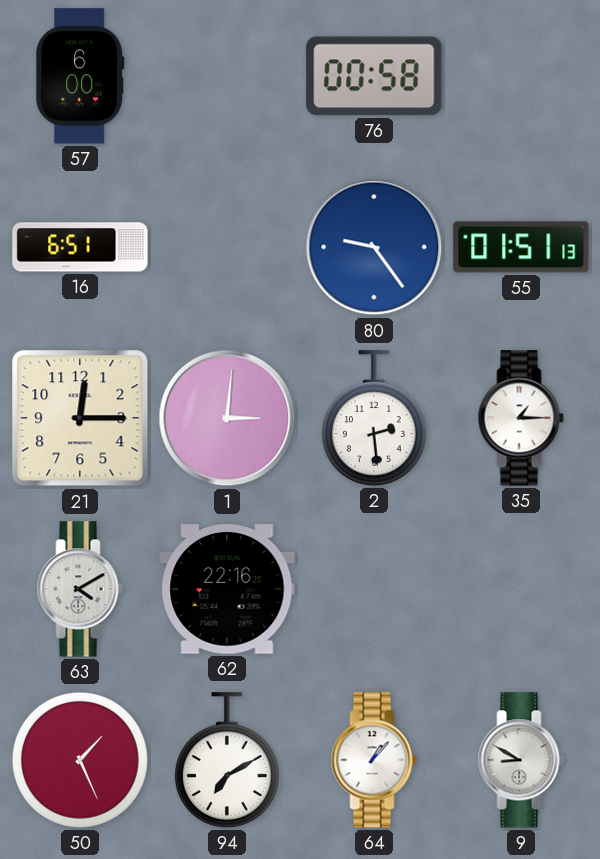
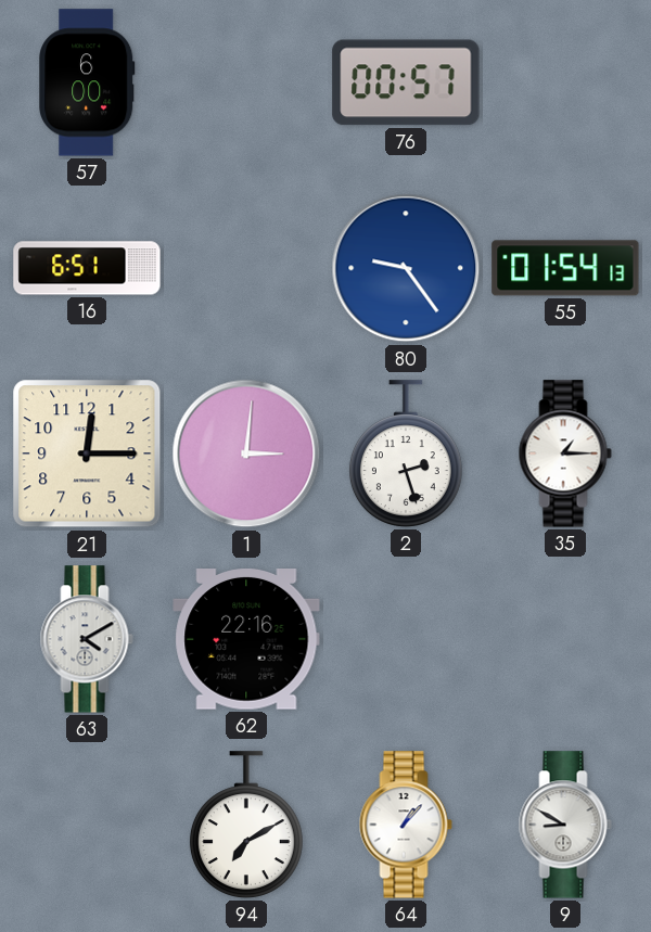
76: 00:58 -> 00:57
55: 01:51 -> 01:54
2: 2:29 -> 2:27
50: 1:26 -> none
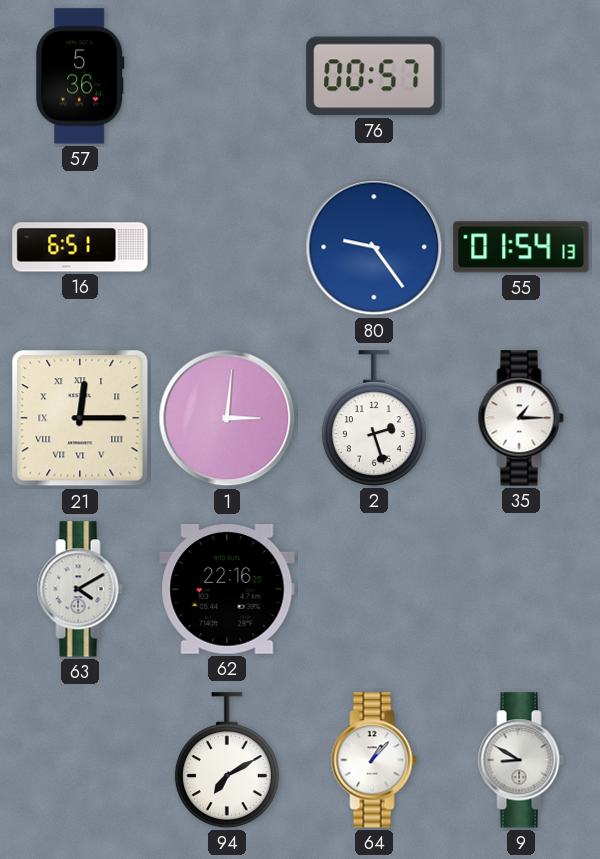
57: 6:00 -> 5:36
21 numerals: Arabic -> Roman
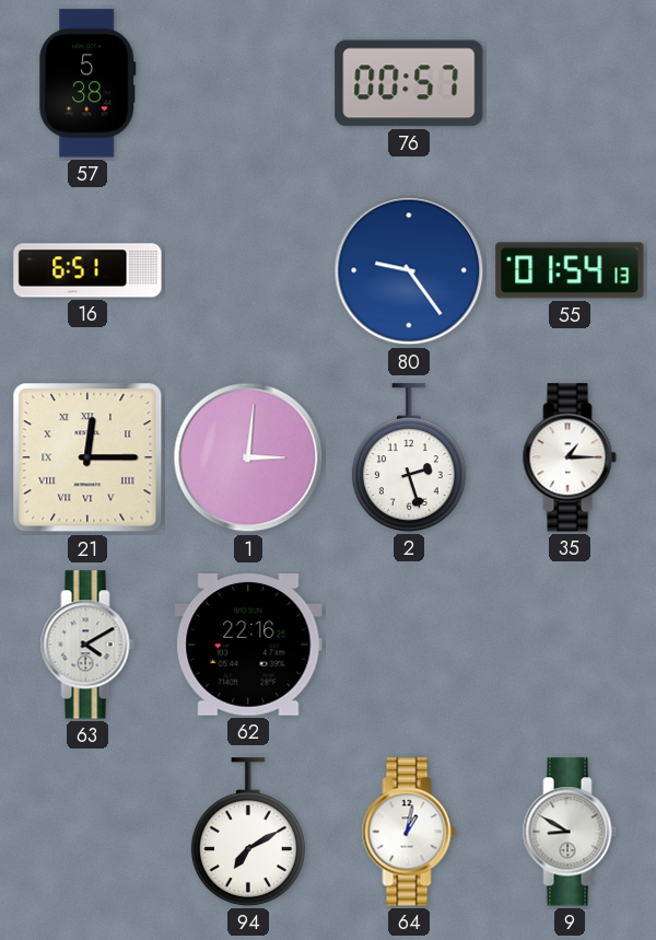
57: 5:36 -> 5:38
64: 1:07 -> 1:02
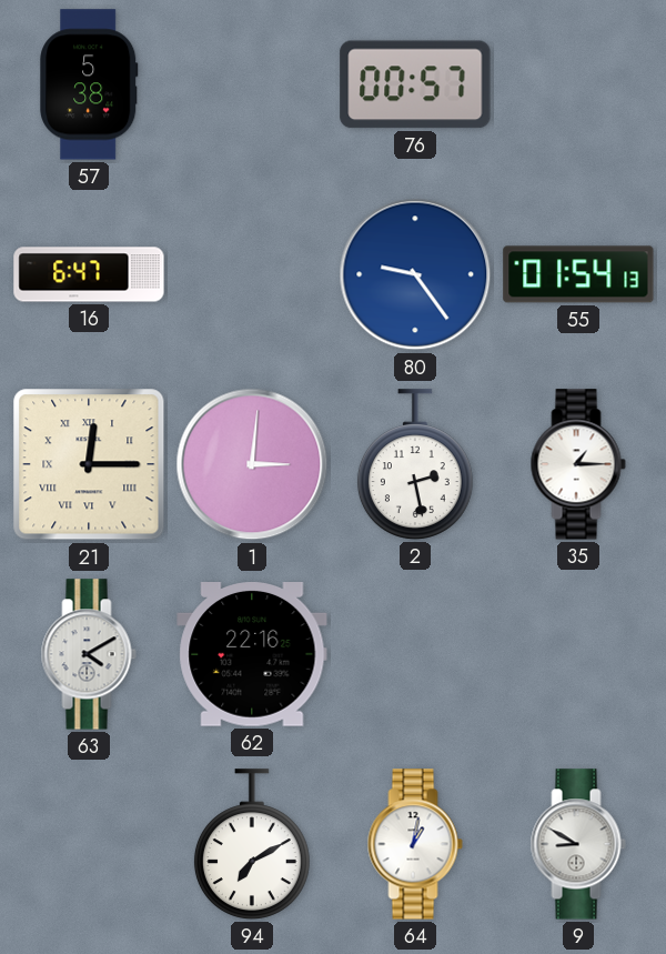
16: 6:51 -> 6:47
2: 2:27 -> 2:28
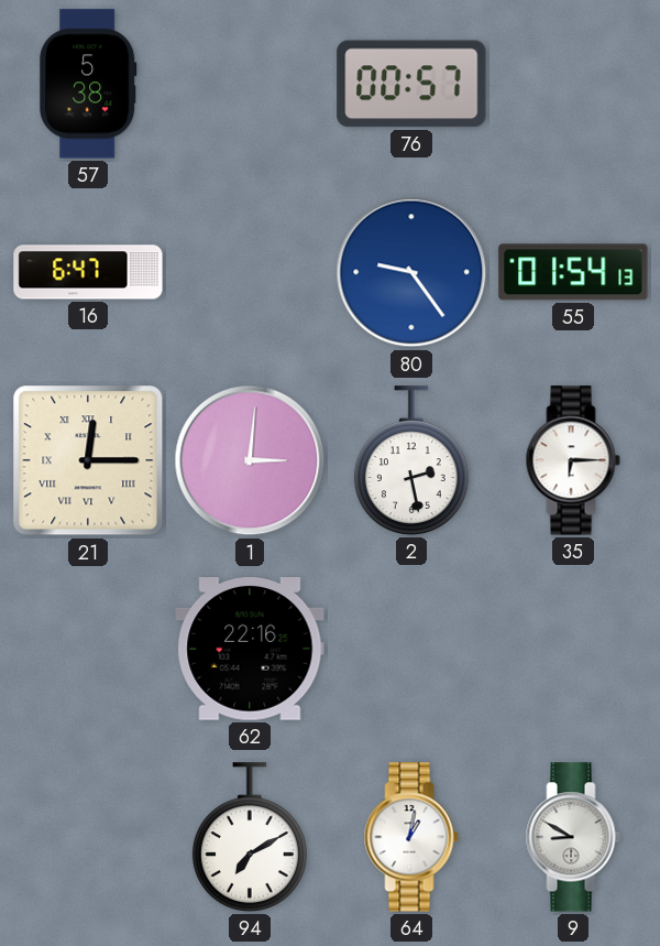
35: 1:15 -> 6:15
63: 4:10 -> none
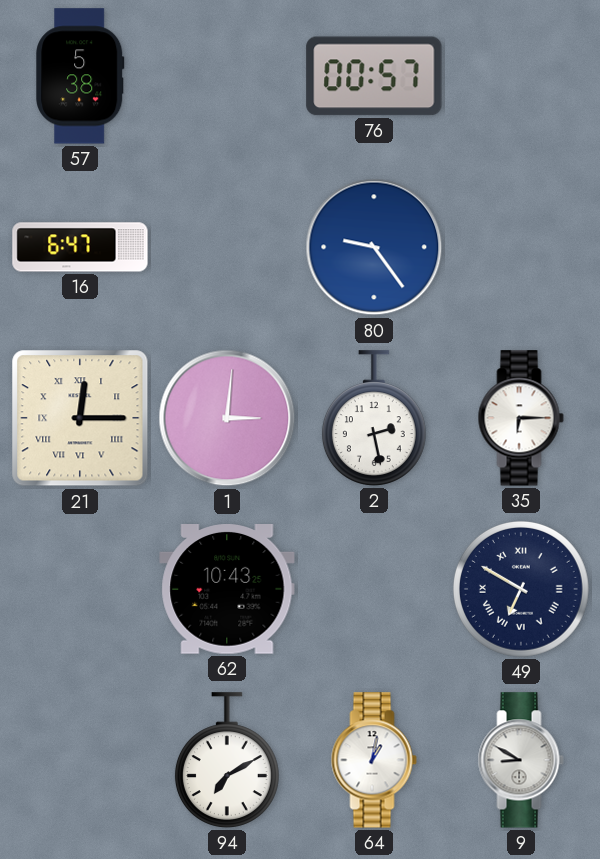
55: 01:54 -> none
62: 22:16 -> 10:43
49: none -> 6:50
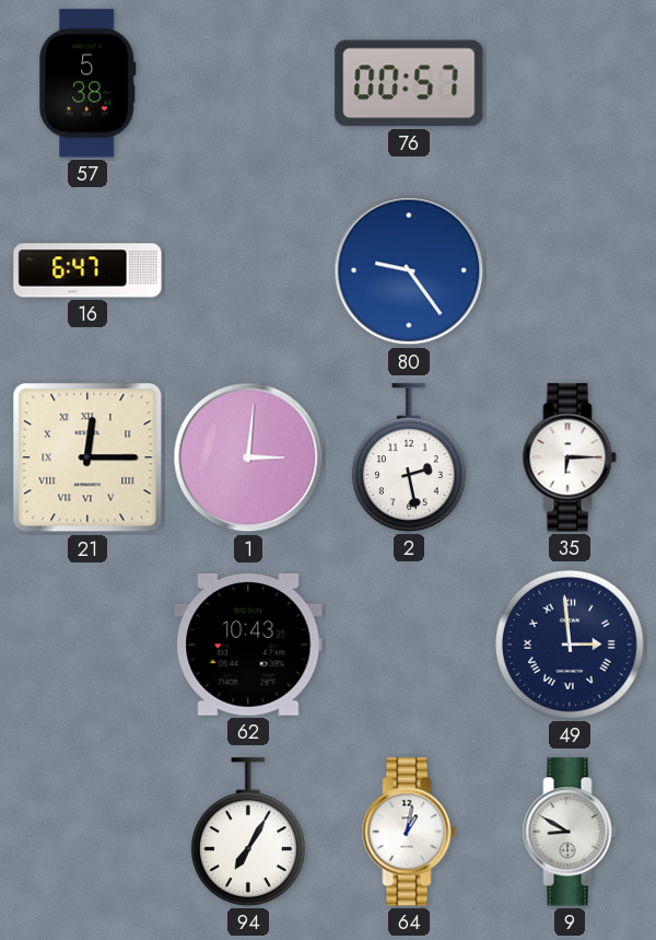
49: 6:50 -> 2:59
94: 7:10 -> 7:05
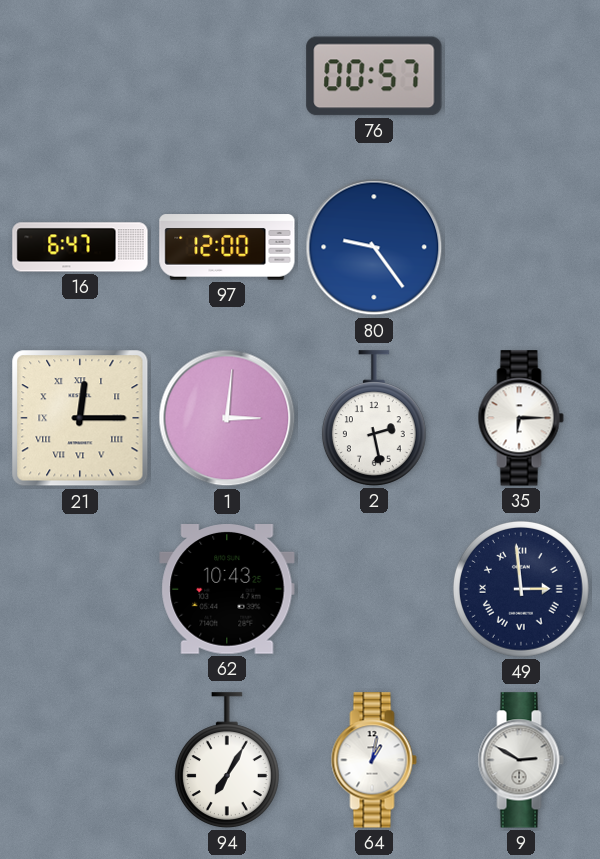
57: 5:38 -> none
97: none -> 12:00
9: 8:50 -> 2:50
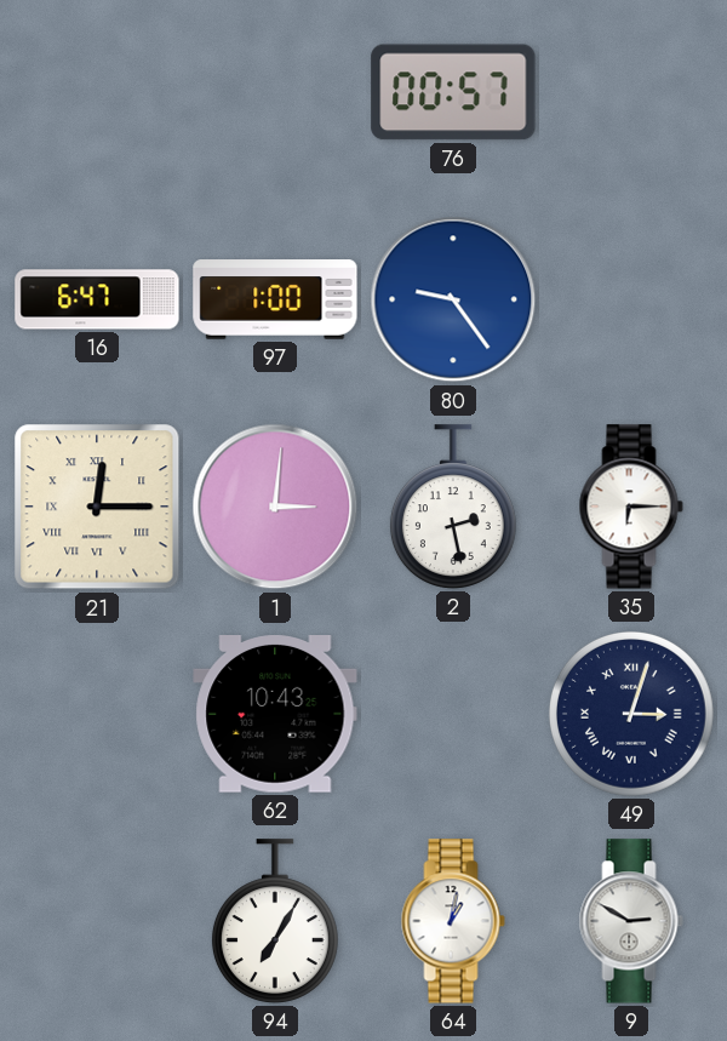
97: 12:00 -> 1:00
49: 2:59 -> 3:03
